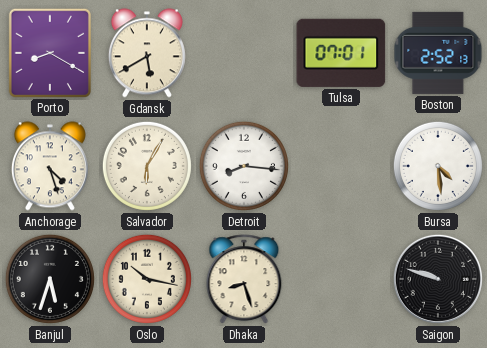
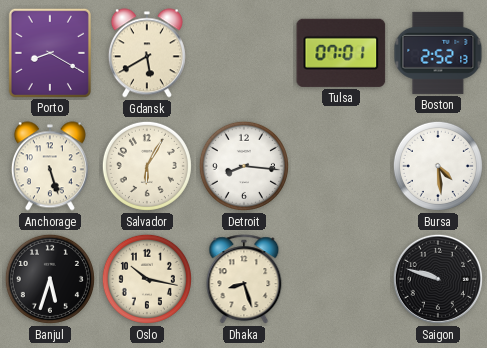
Anchorage: 4:27 -> 5:27
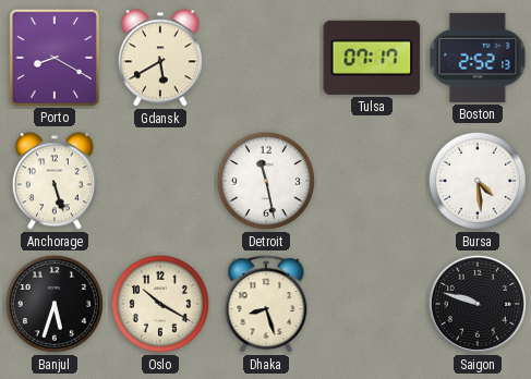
Tulsa: 07:01 -> 07:17
Salvador: 6:05 -> none
Detroit: 8:16 -> 11:28
Oslo: 10:17 -> 10:20
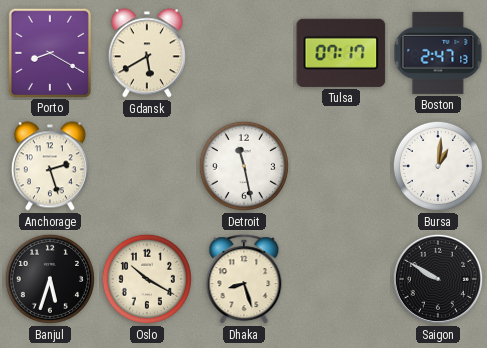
Boston: 2:52 -> 2:47
Anchorage: 5:27 -> 2:27
Bursa: 4:29 -> 1:01
Saigon: 9:48 -> 9:50
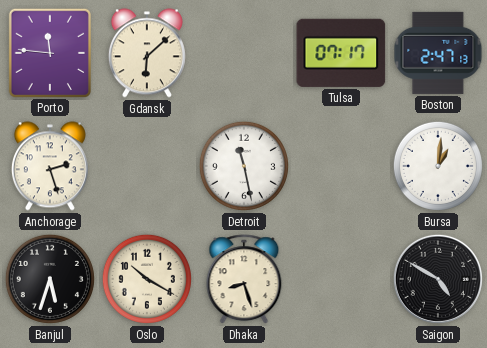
Porto: 8:20 -> 11:46
Gdansk: 5:40 -> 6:08
Saigon: 9:50 -> 4:50
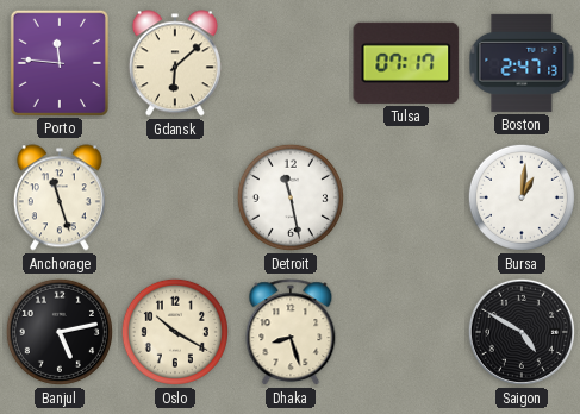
Anchorage: 2:27 -> 11:27
Banjul: 5:33 -> 5:13
